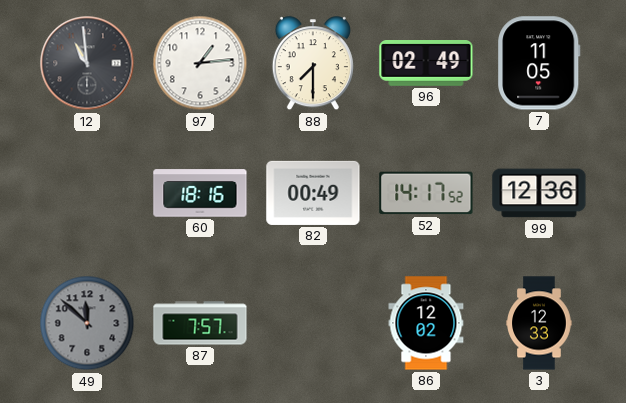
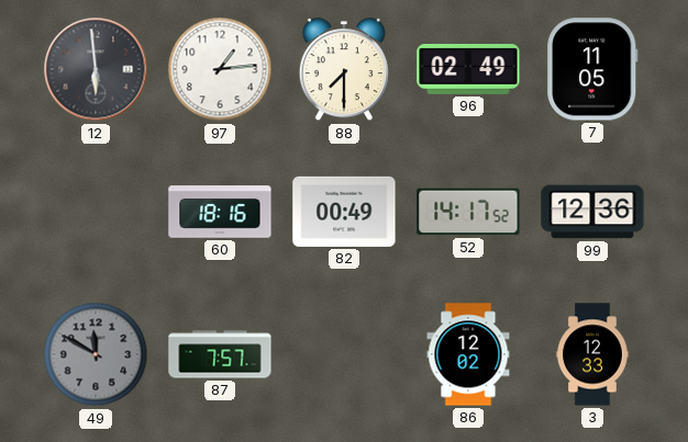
12: 10:59 -> 5:59
49: 11:52 -> 11:50
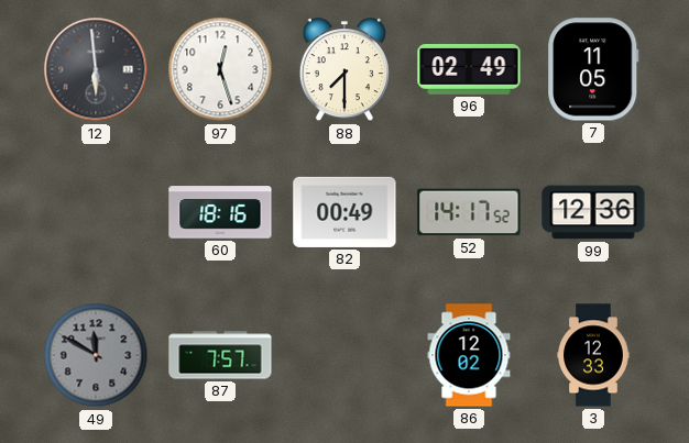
97: 1:14 -> 12:27
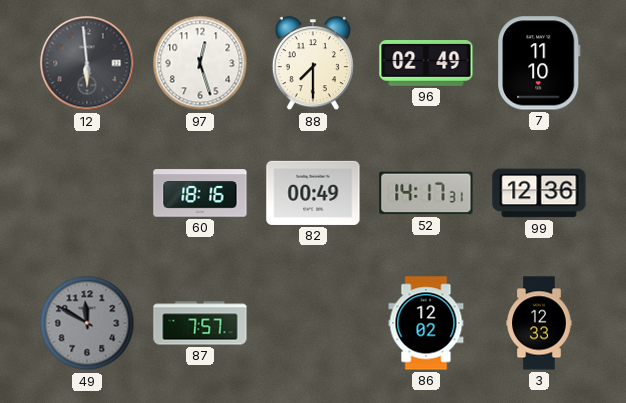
7: 11:05 -> 11:10
52: 14:17:52 -> 14:17:31
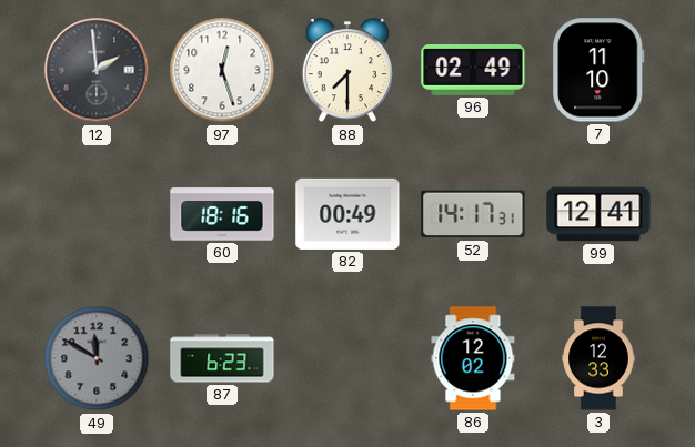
12: 5:59 -> 1:59
99: 12:36 -> 12:41
87: 7:57 -> 6:23
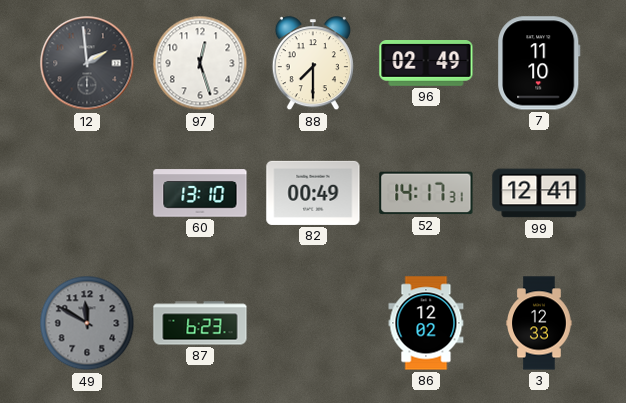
60: 18:16 -> 13:10
